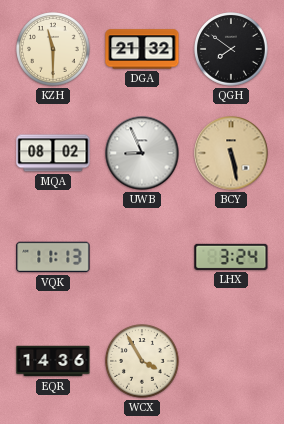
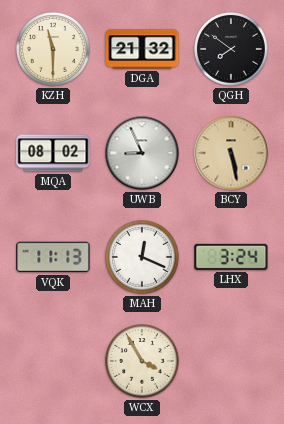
MAH: none -> 12:19
EQR: 14:36 -> none
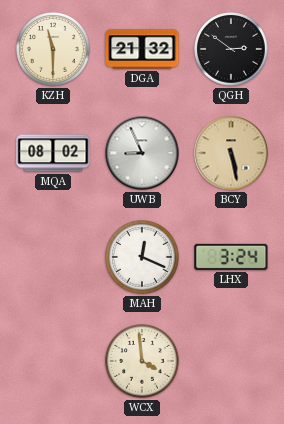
QGH: 7:51 -> 2:51
VQK: 11:13 -> none
WCX: 3:55 -> 3:59
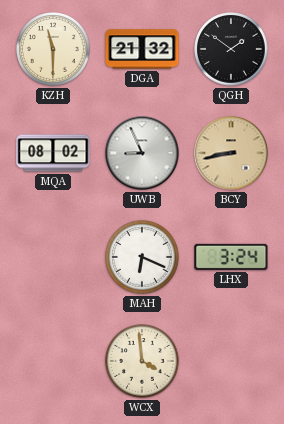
QGH: 2:51 -> 1:51
BCY: 5:28 -> 8:43
MAH: 12:19 -> 6:19
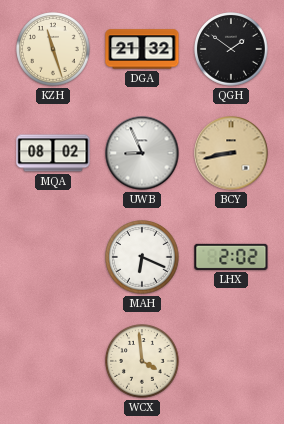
KZH: 11:30 -> 11:27
LHX: 3:24 -> 2:02
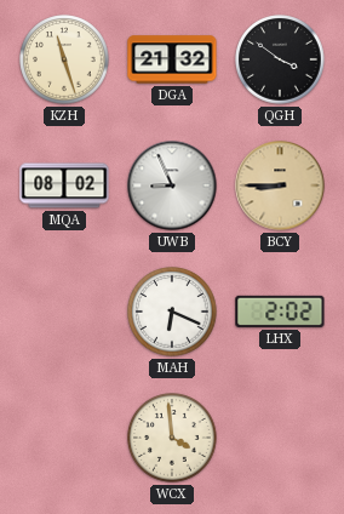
QGH: 1:51 -> 3:51
BCY: 8:43 -> 8:45
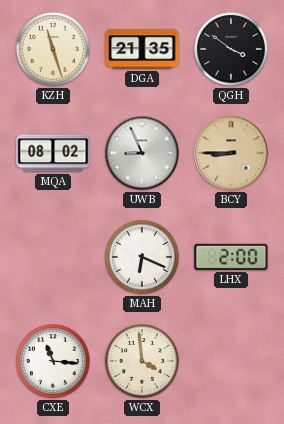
DGA: 21:32 -> 21:35
LHX: 2:02 -> 2:00
CXE: none -> 11:16
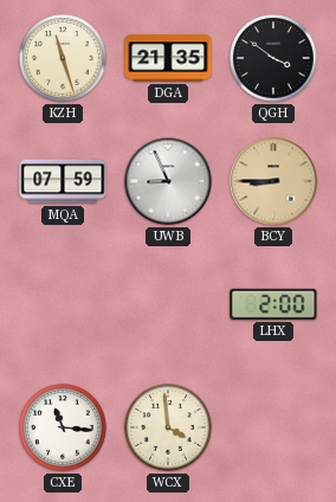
MQA: 08:02 -> 07:59
MAH: 6:19 -> none
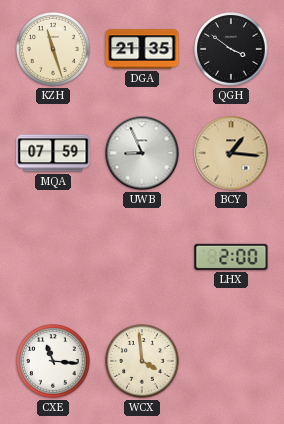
BCY: 8:45 -> 1:16
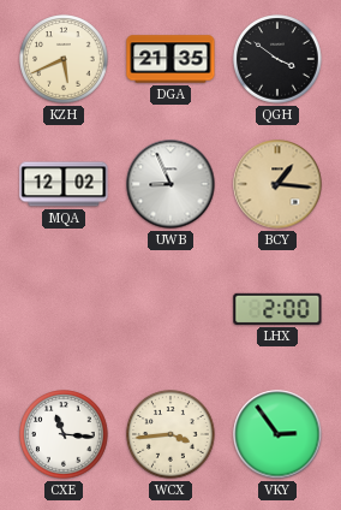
KZH: 11:27 -> 5:41
MQA: 07:59 -> 12:02
WCX: 3:59 -> 3:44
VKY: none -> 2:54
